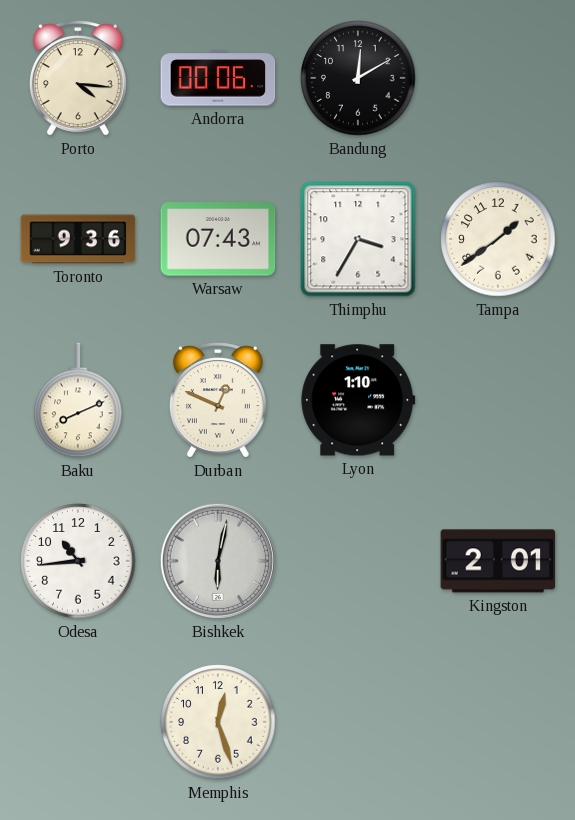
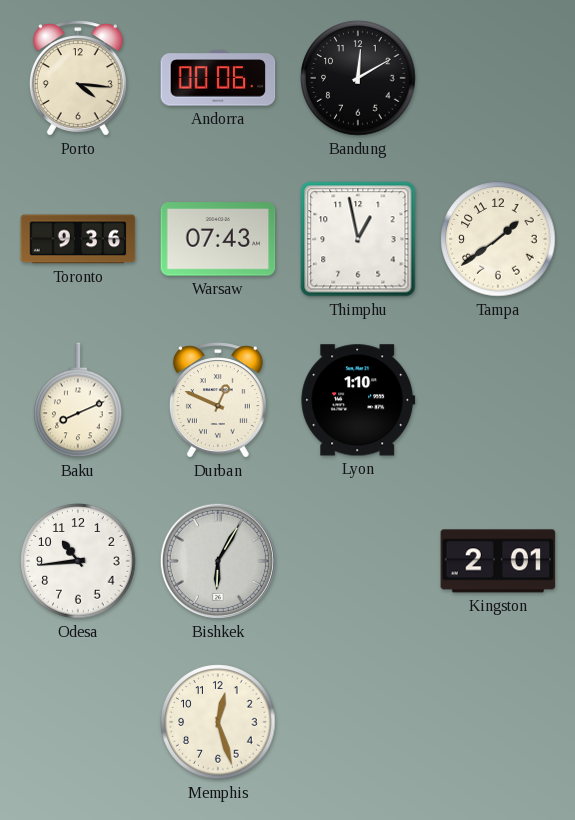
Thimphu: 3:35 -> 12:58
Bishkek: 6:02 -> 6:05
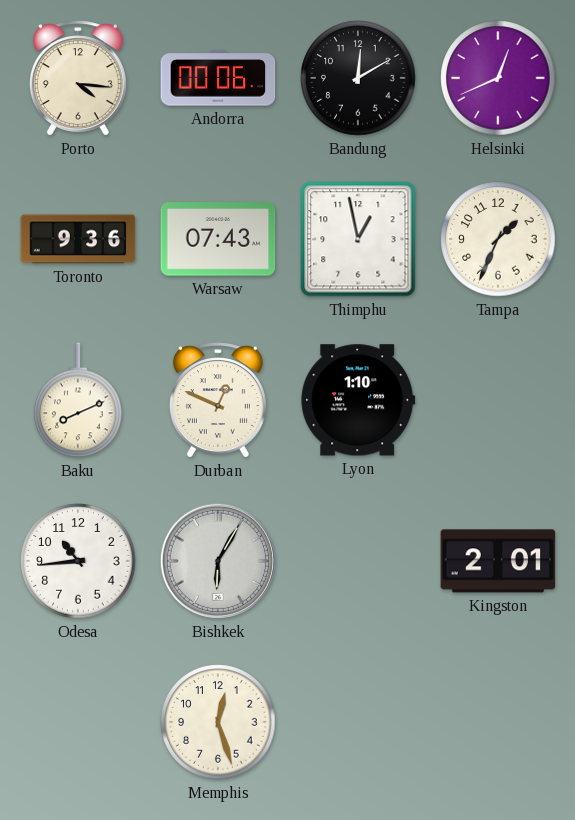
Helsinki: none -> 12:41
Tampa: 1:39 -> 1:34
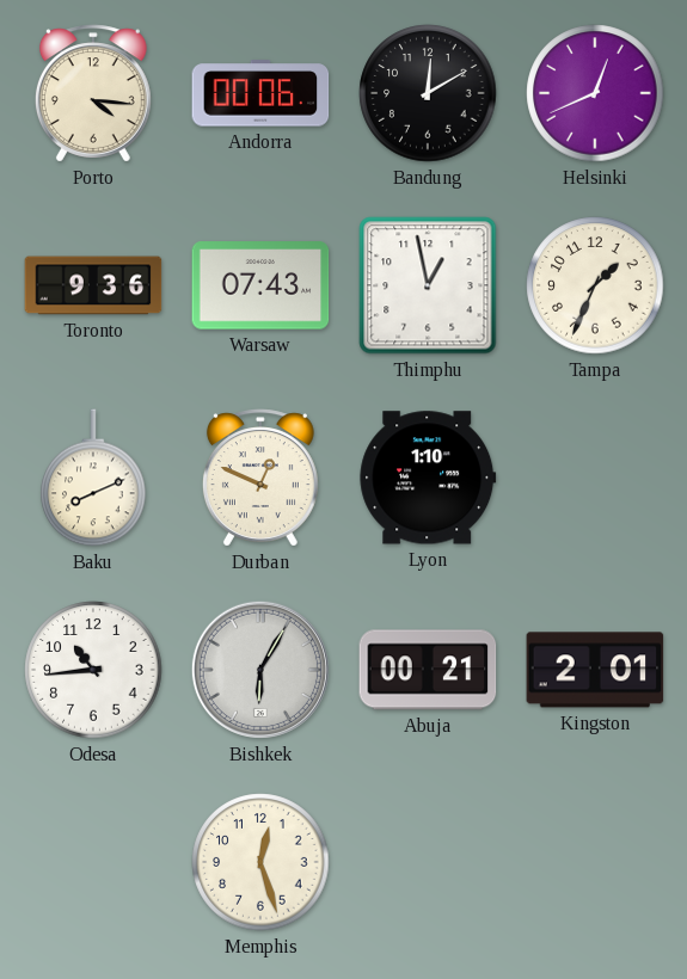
Abuja: none -> 00:21
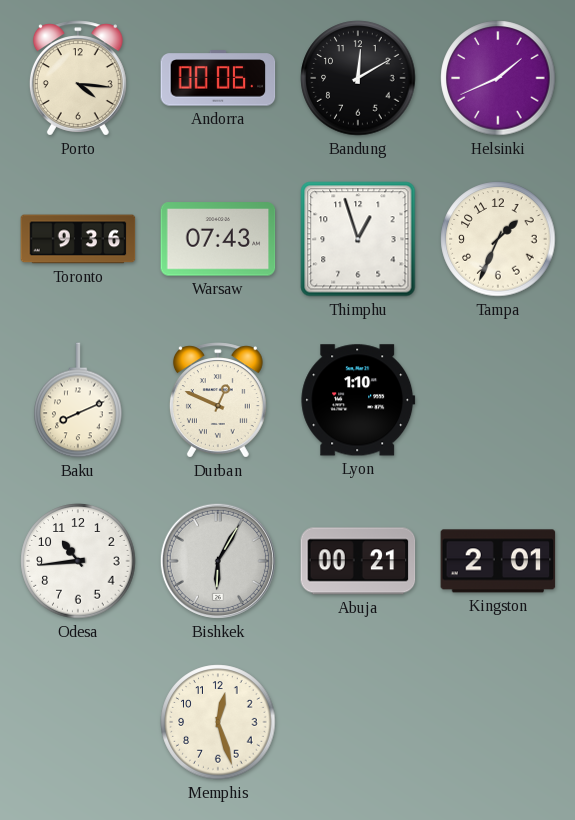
Helsinki: 12:41 -> 1:41
Thimphu: 12:58 -> 12:57
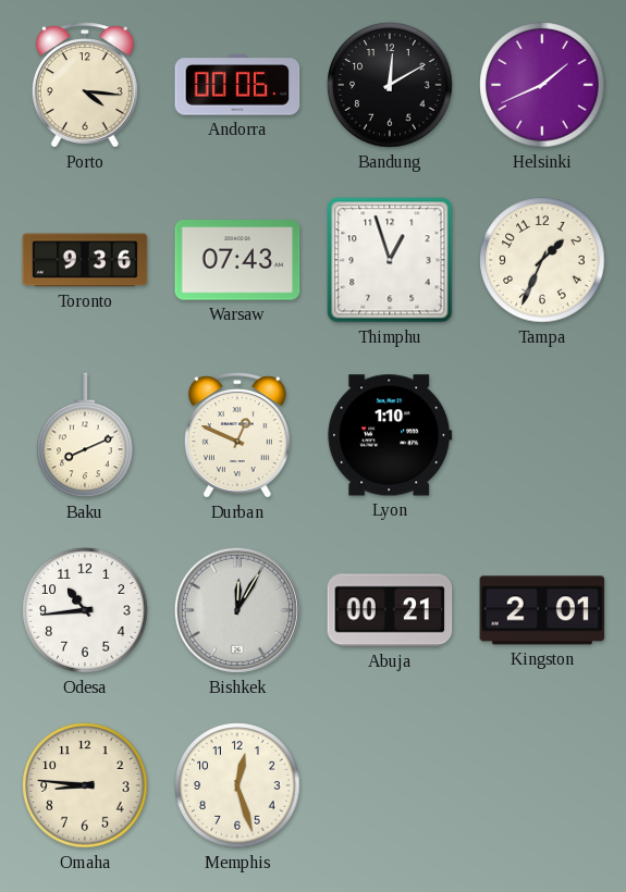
Bishkek: 6:05 -> 12:05
Omaha: none -> 8:46
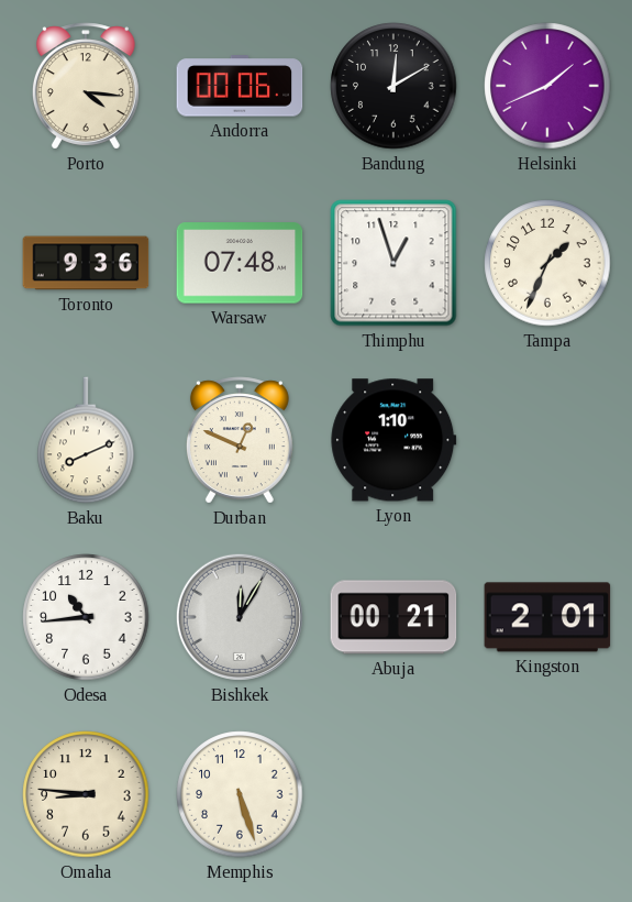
Warsaw: 07:43 -> 07:48
Memphis: 12:27 -> 5:27
